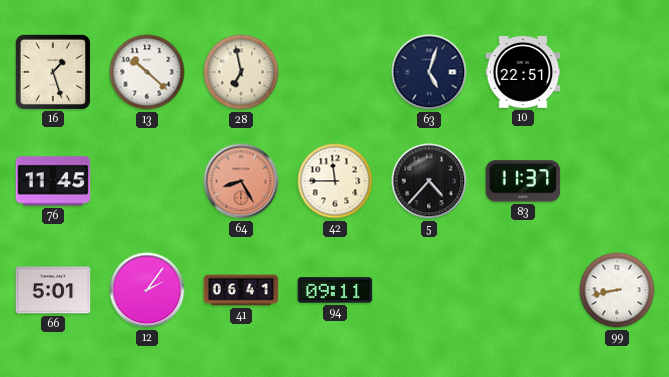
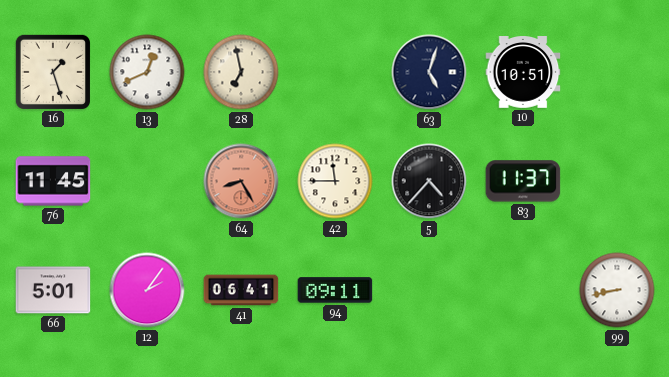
13: 10:22 -> 12:41
10: 22:51 -> 10:51
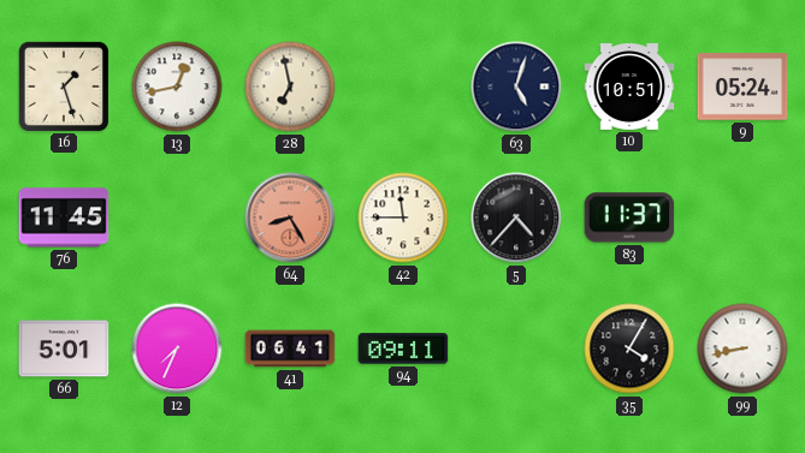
13: 12:41 -> 12:43
9: none -> 05:24
12: 2:06 -> 7:34
35: none -> 4:05
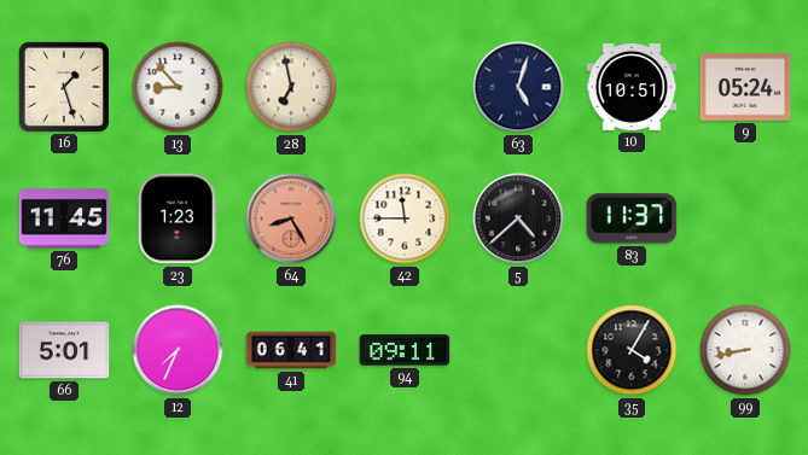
13: 12:43 -> 8:53
23: none -> 1:23
5: 4:37 -> 4:38
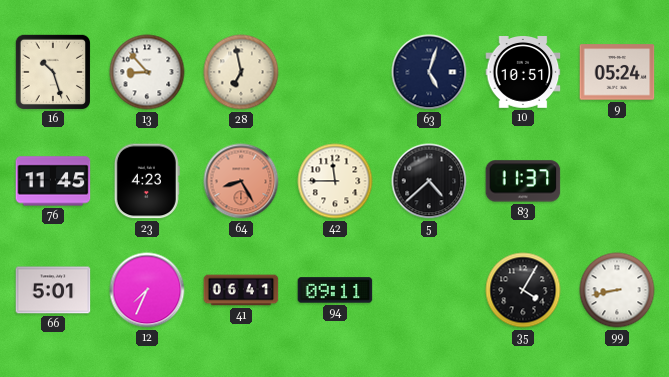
16: 1:27 -> 10:27
23: 1:23 -> 4:23
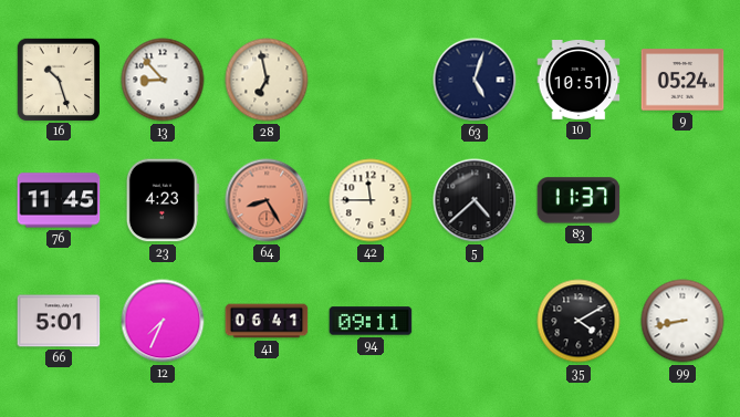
35: 4:05 -> 4:10
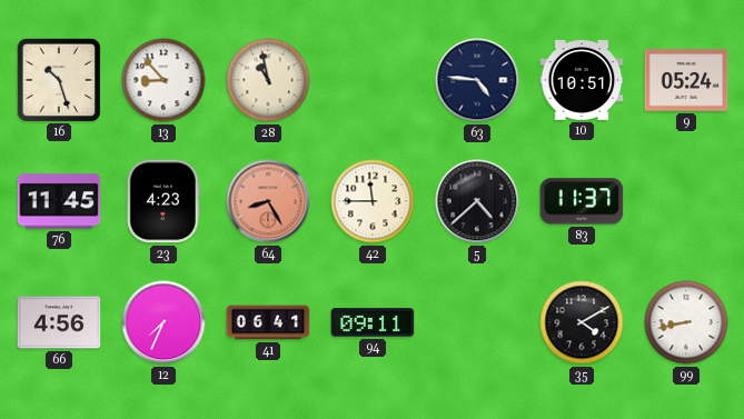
28: 6:58 -> 10:58
63: 5:03 -> 4:46
66: 5:01 -> 4:56
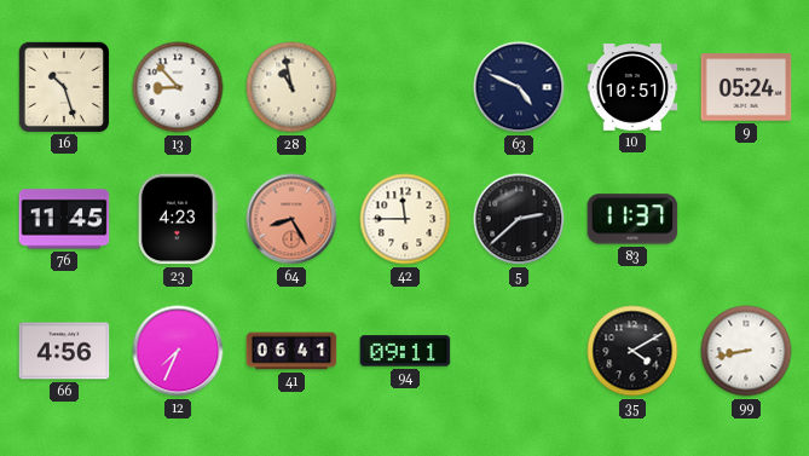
63: 4:46 -> 4:49
5: 4:38 -> 2:38
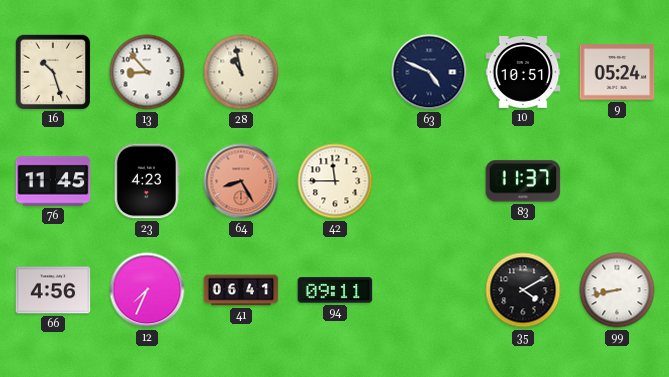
5: 2:38 -> none
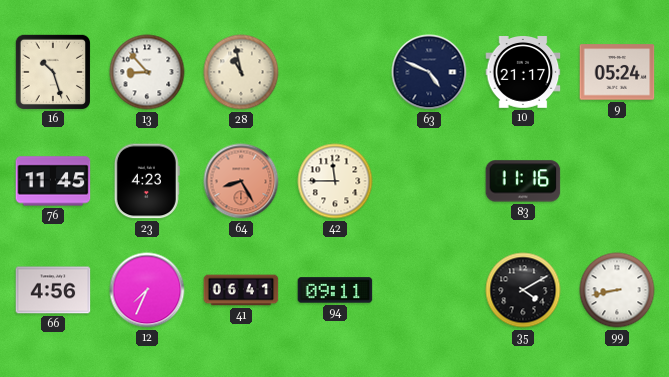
10: 10:51 -> 21:17
83: 11:37 -> 11:16
